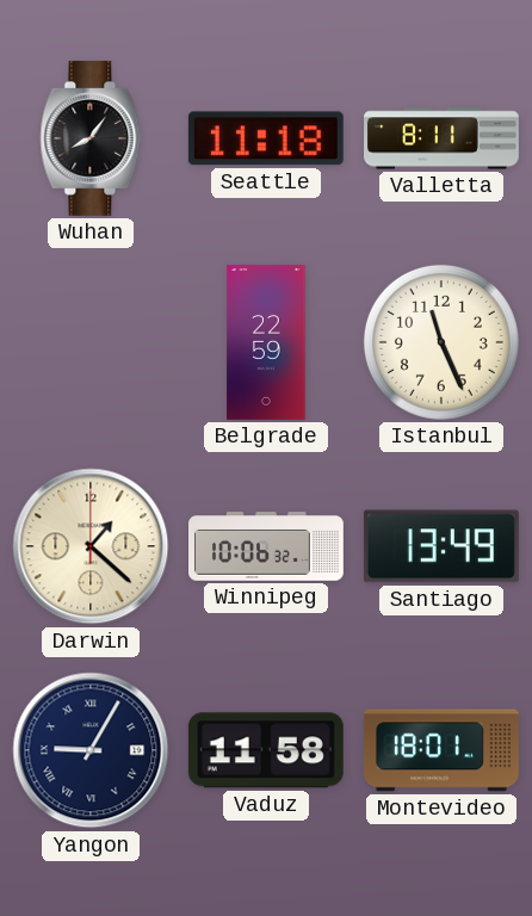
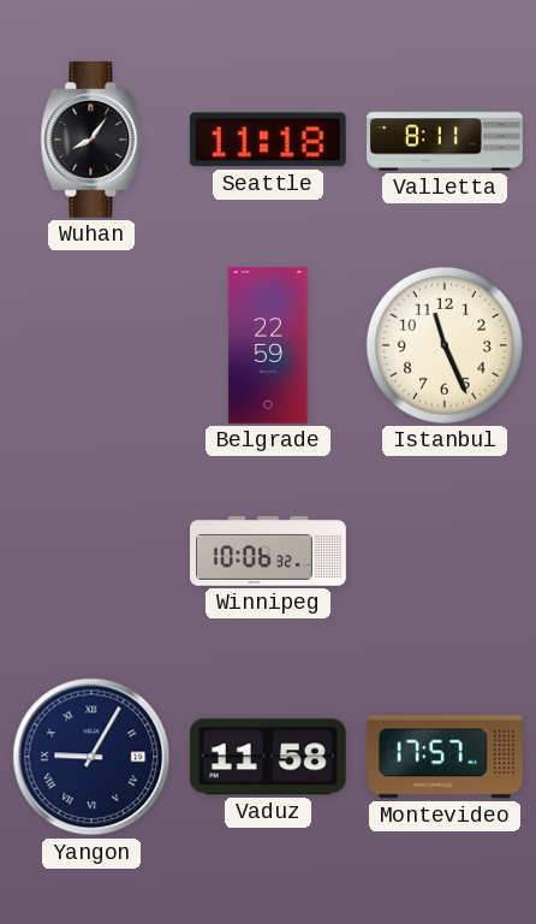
Darwin: 1:22 -> none
Santiago: 13:49 -> none
Montevideo: 18:01 -> 17:57
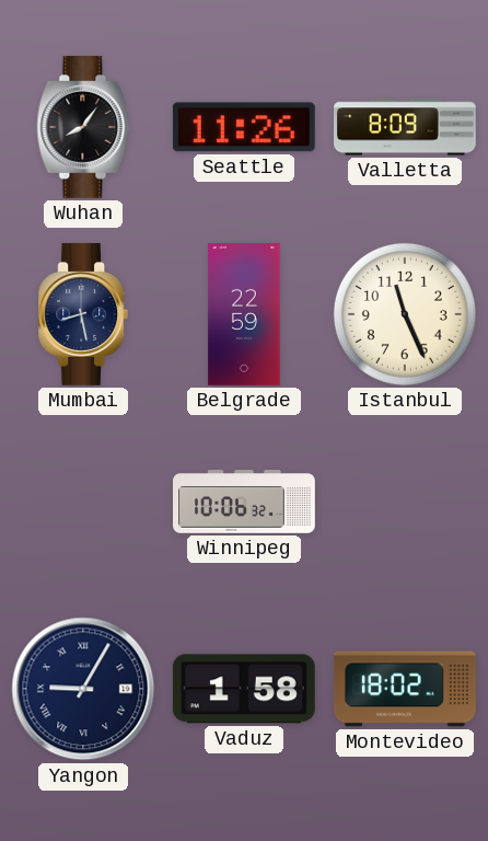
Seattle: 11:18 -> 11:26
Valletta: 8:11 -> 8:09
Mumbai: none -> 8:28
Vaduz: 11:58 -> 1:58
Montevideo: 17:57 -> 18:02
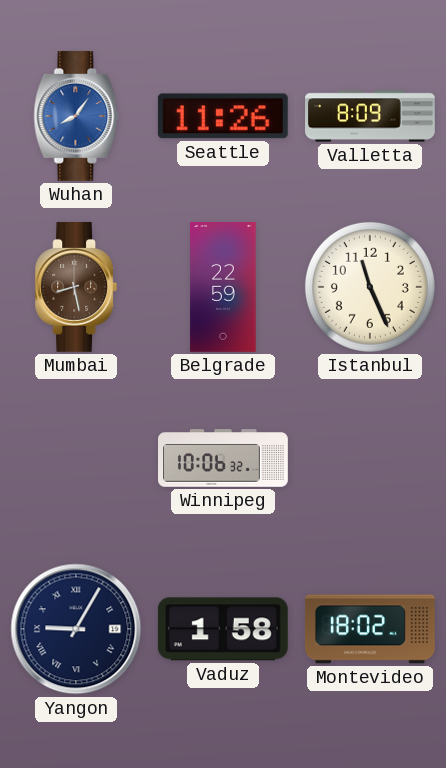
Wuhan dial: black -> blue
Mumbai dial: navy -> brown
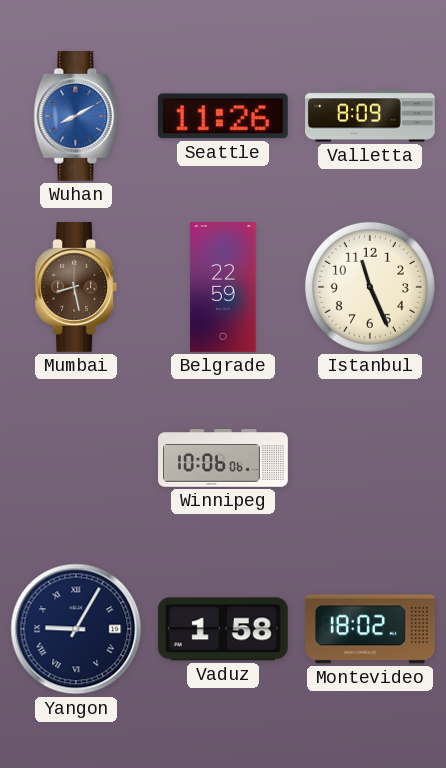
Wuhan: 8:06 -> 8:10
Winnipeg: 10:06:32 -> 10:06:06
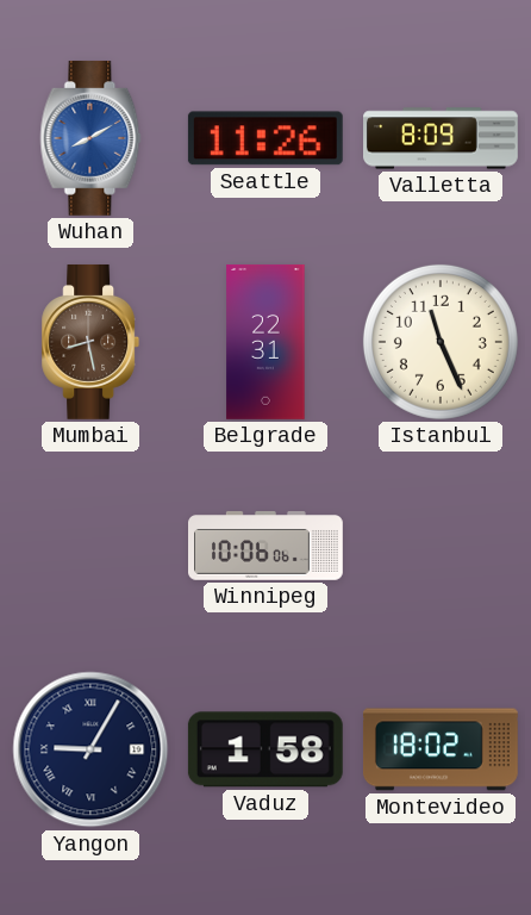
Belgrade: 22:59 -> 22:31
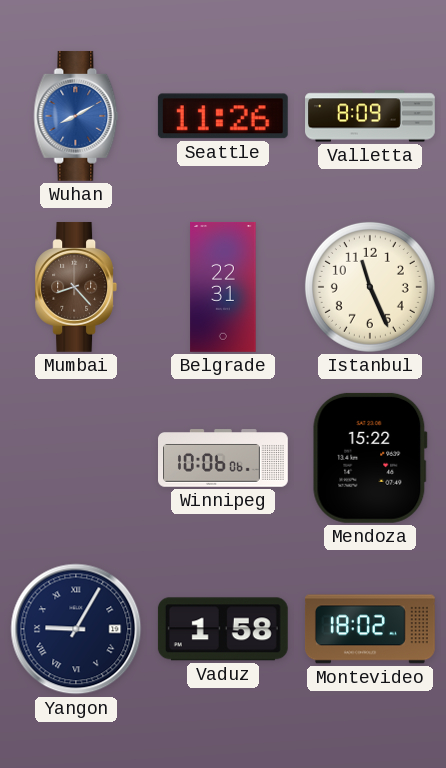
Mumbai: 8:28 -> 8:23
Mendoza: none -> 15:22
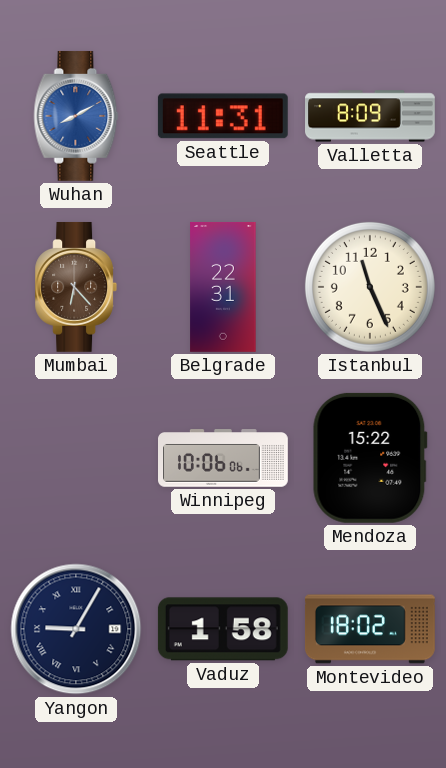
Seattle: 11:26 -> 11:31
Mumbai: 8:23 -> 6:23
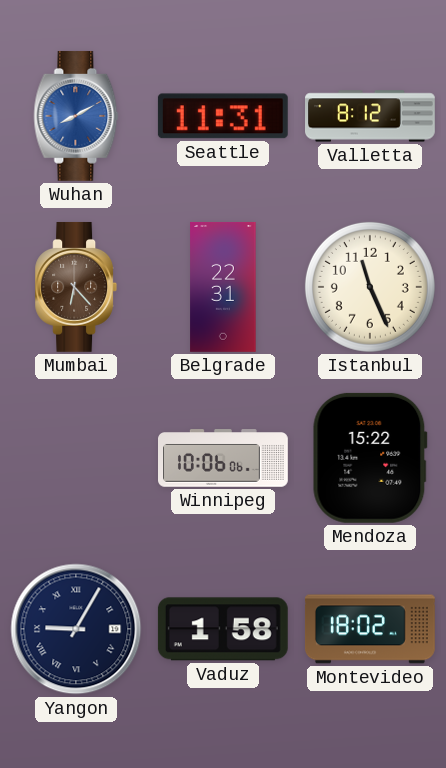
Valletta: 8:09 -> 8:12
